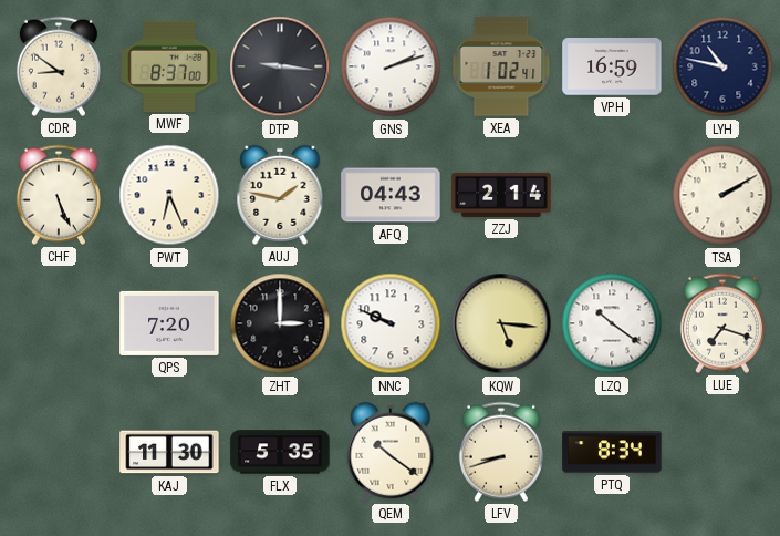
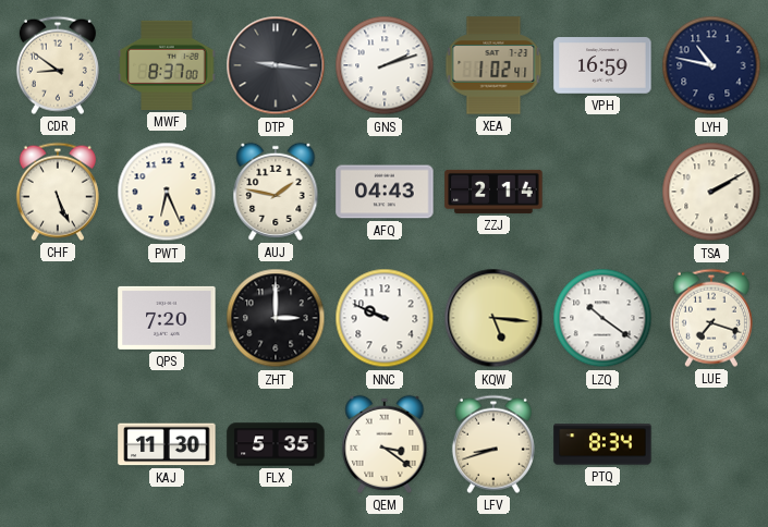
QEM: 10:21 -> 3:21
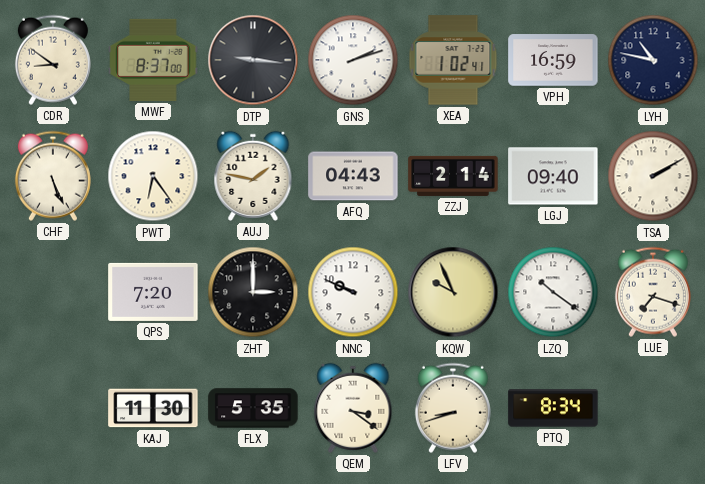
PWT: 6:26 -> 6:24
LGJ: none -> 09:40
KQW: 5:16 -> 9:56
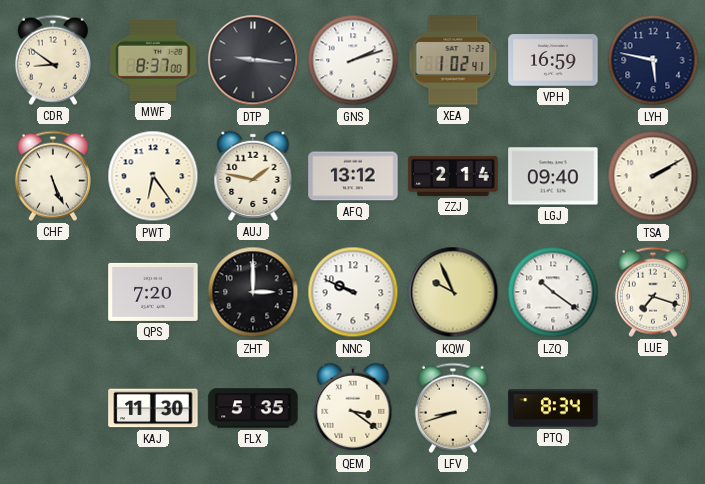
LYH: 10:47 -> 5:47
AFQ: 04:43 -> 13:12
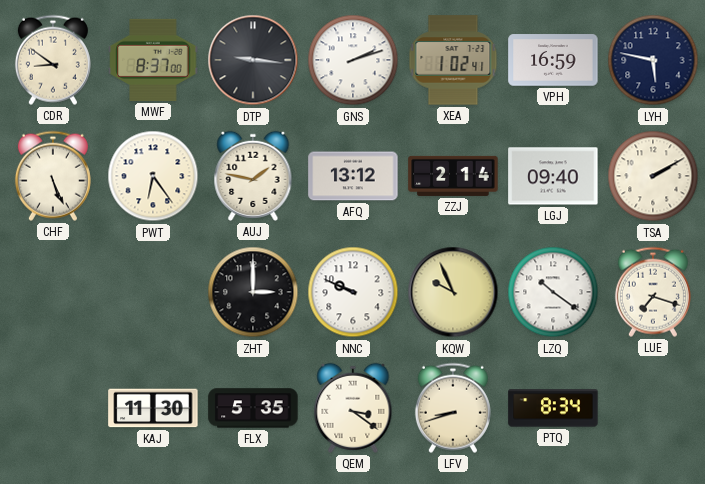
QPS: 7:20 -> none
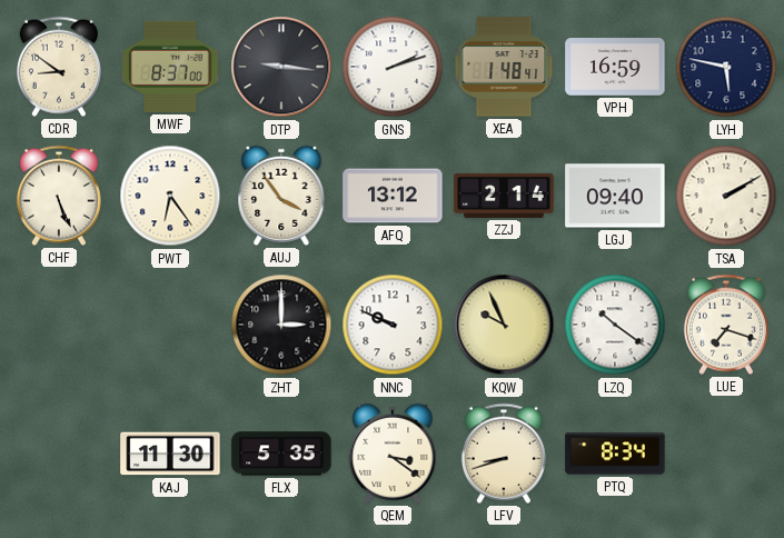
XEA: 1:02 -> 1:48
AUJ: 1:47 -> 3:54
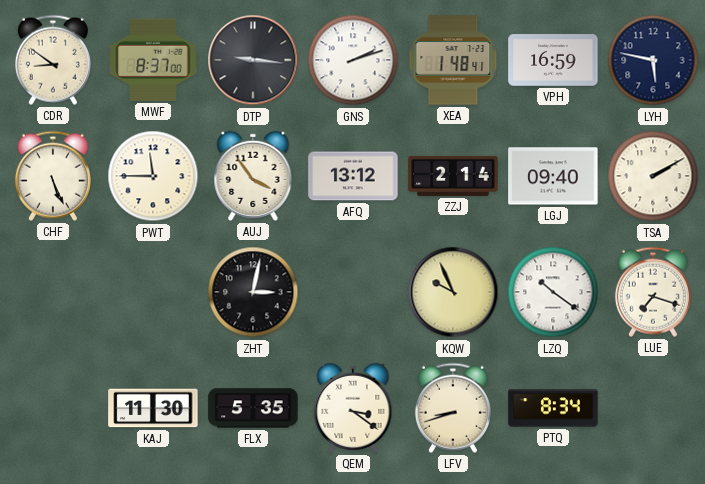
PWT: 6:24 -> 11:45
ZHT: 3:00 -> 3:02
NNC: 9:49 -> none
